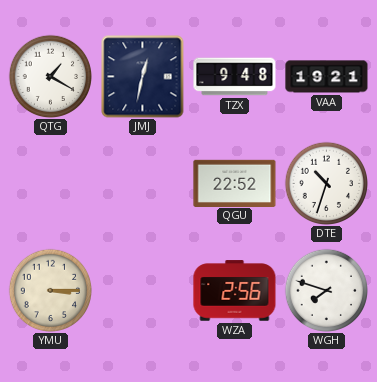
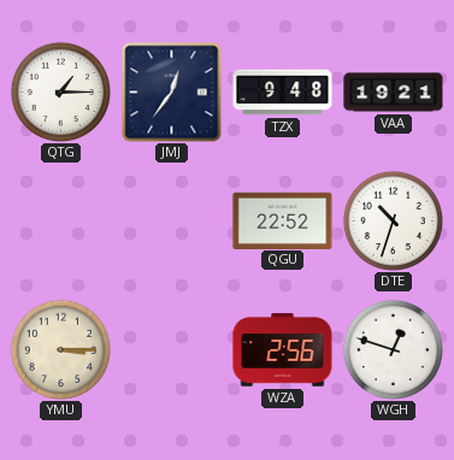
QTG: 1:20 -> 1:15
JMJ: 12:32 -> 12:36
WGH: 7:48 -> 12:48
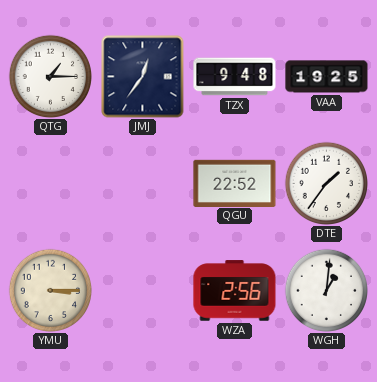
VAA: 19:21 -> 19:25
DTE: 10:33 -> 1:36
WGH: 12:48 -> 1:01
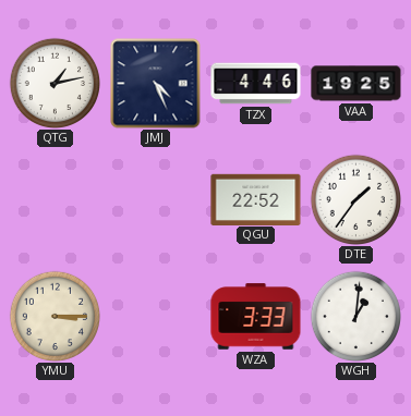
QTG: 1:15 -> 1:13
JMJ: 12:36 -> 4:26
TZX: 9:48 -> 4:46
WZA: 2:56 -> 3:33
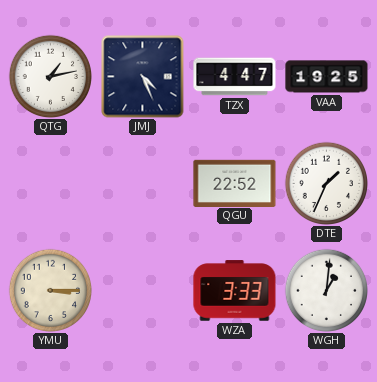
TZX: 4:46 -> 4:47
DTE: 1:36 -> 1:34
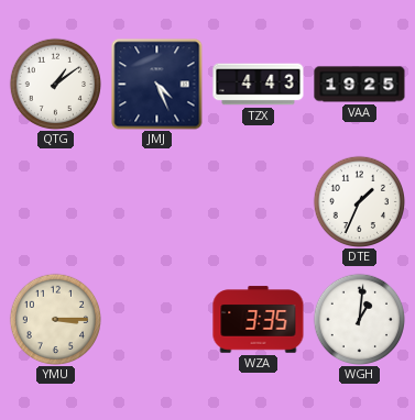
QTG: 1:13 -> 1:09
TZX: 4:47 -> 4:43
QGU: 22:52 -> none
WZA: 3:33 -> 3:35
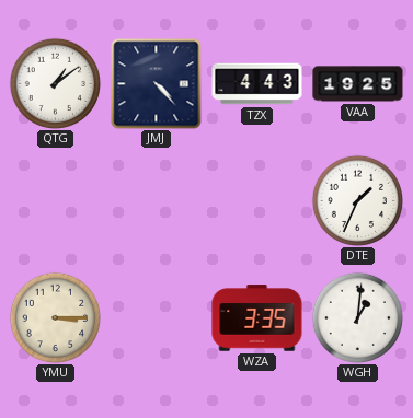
JMJ: 4:26 -> 4:23
